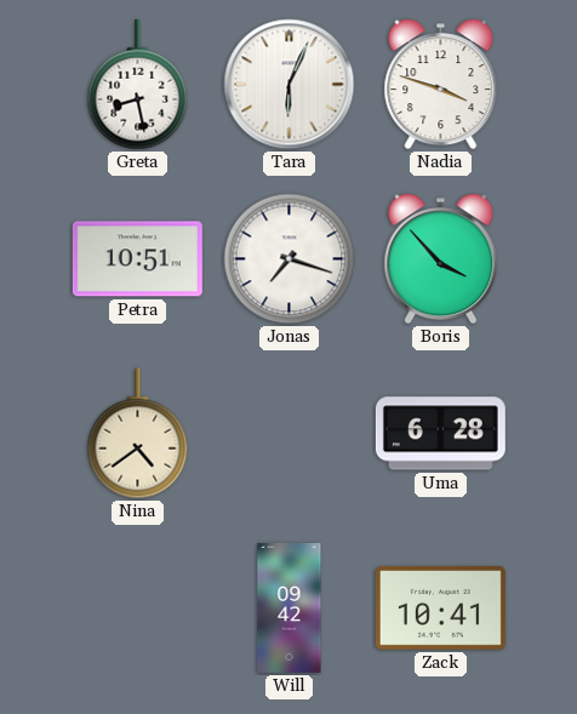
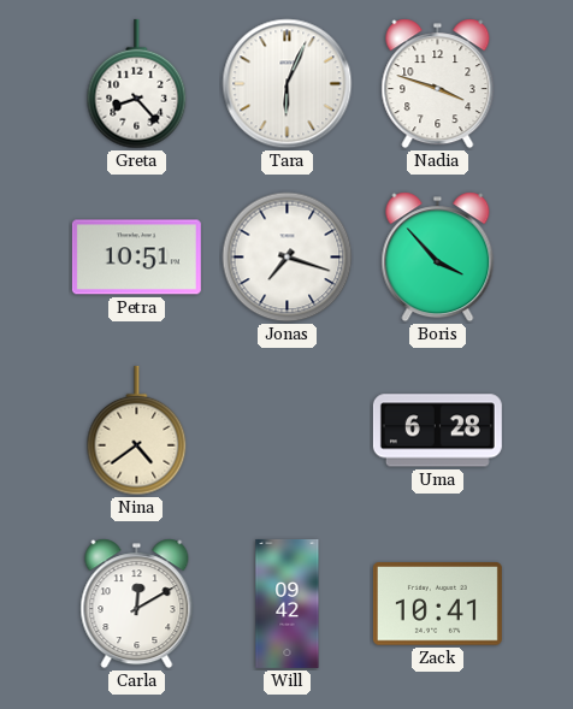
Greta: 8:28 -> 8:23
Carla: none -> 12:10
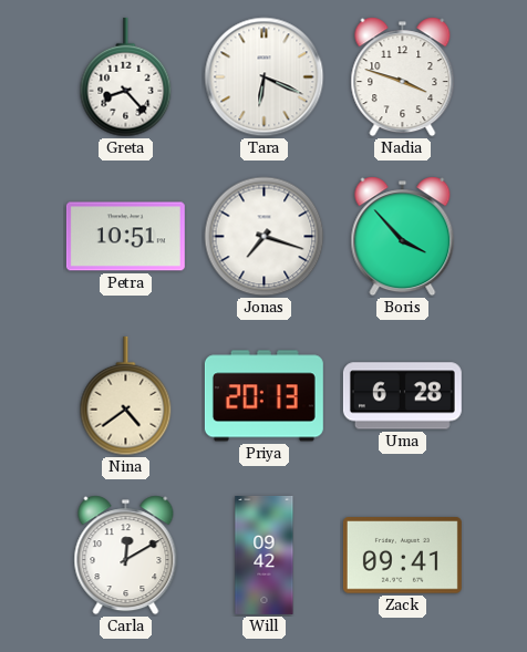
Tara: 6:04 -> 6:19
Priya: none -> 20:13
Zack: 10:41 -> 09:41
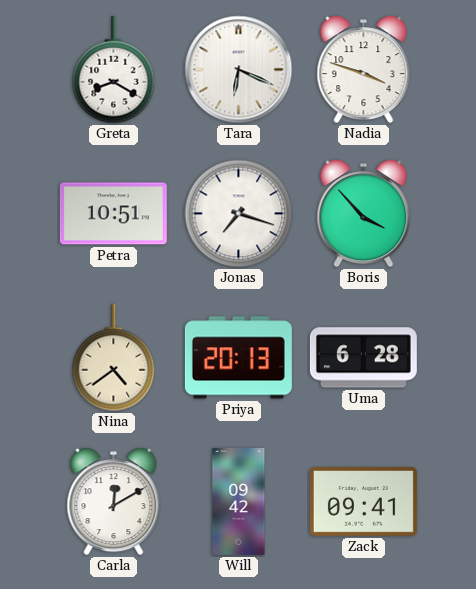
Greta: 8:23 -> 8:20
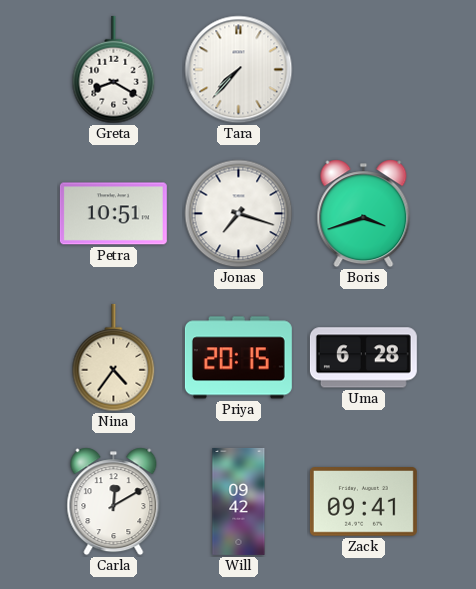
Tara: 6:19 -> 7:37
Nadia: 3:48 -> none
Boris: 3:53 -> 3:42
Nina: 4:39 -> 4:36
Priya: 20:13 -> 20:15
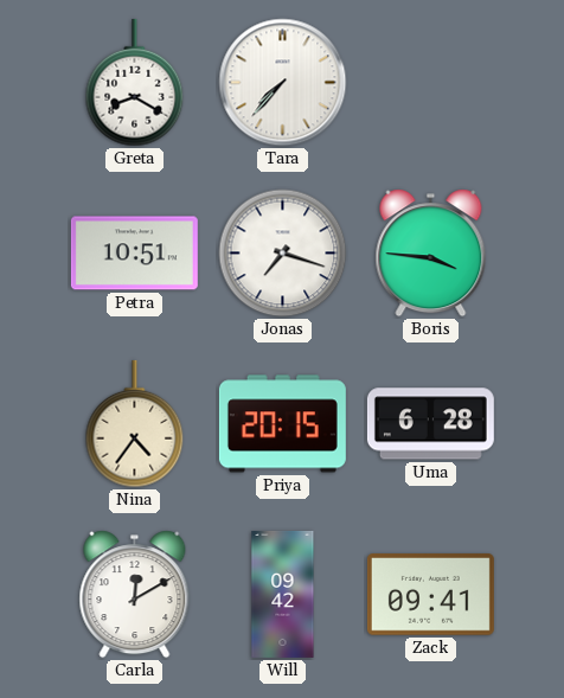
Boris: 3:42 -> 3:46
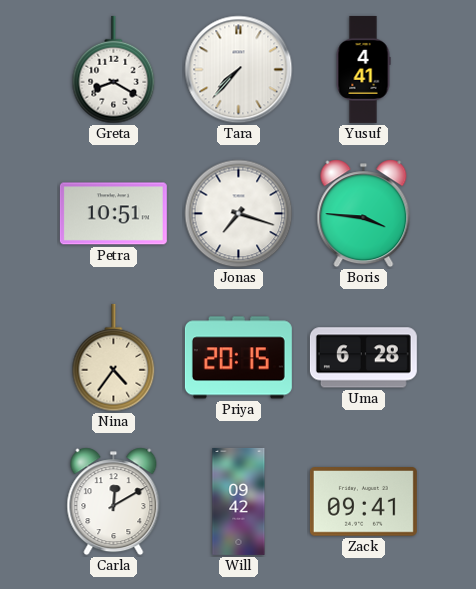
Yusuf: none -> 4:41
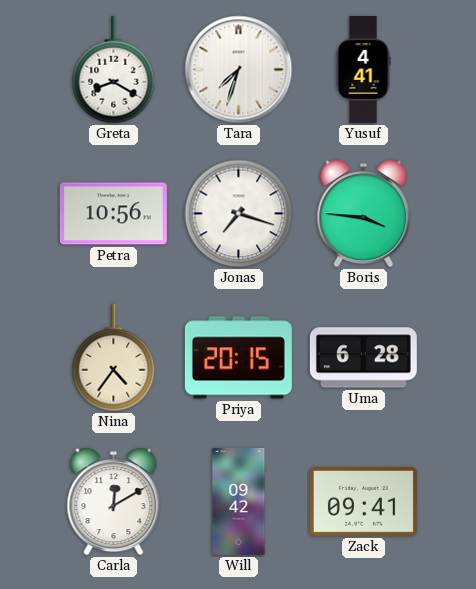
Tara: 7:37 -> 7:33
Petra: 10:51 -> 10:56
